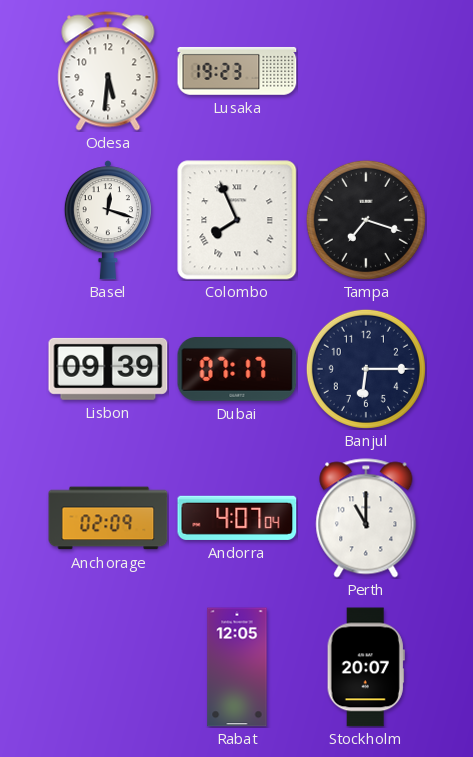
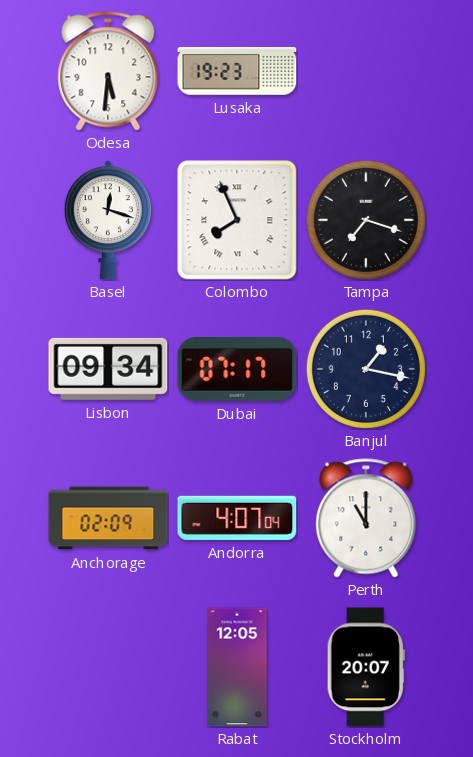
Lisbon: 09:39 -> 09:34
Banjul: 6:15 -> 1:17
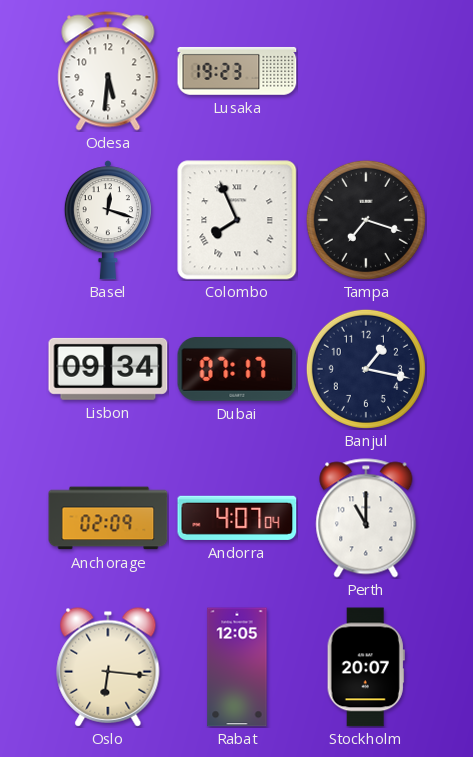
Oslo: none -> 6:16
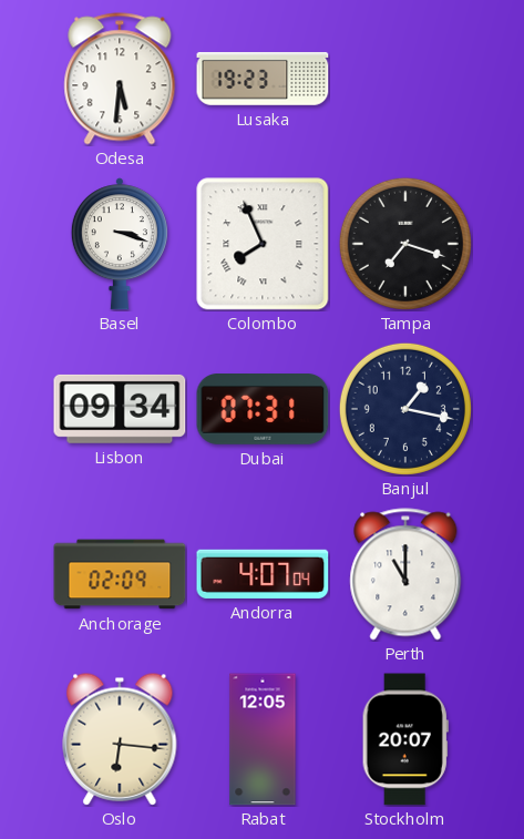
Basel: 12:18 -> 3:18
Dubai: 07:17 -> 07:31
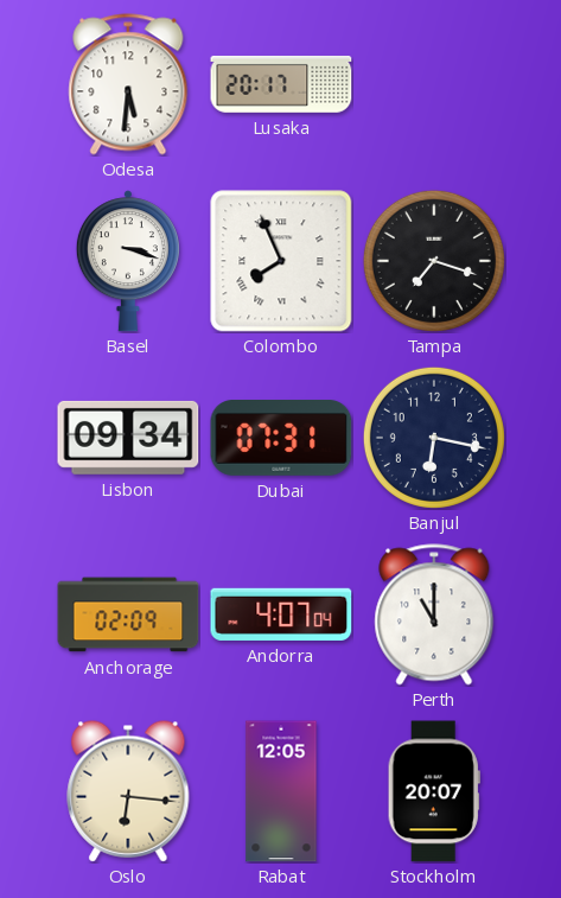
Lusaka: 19:23 -> 20:17
Banjul: 1:17 -> 6:17
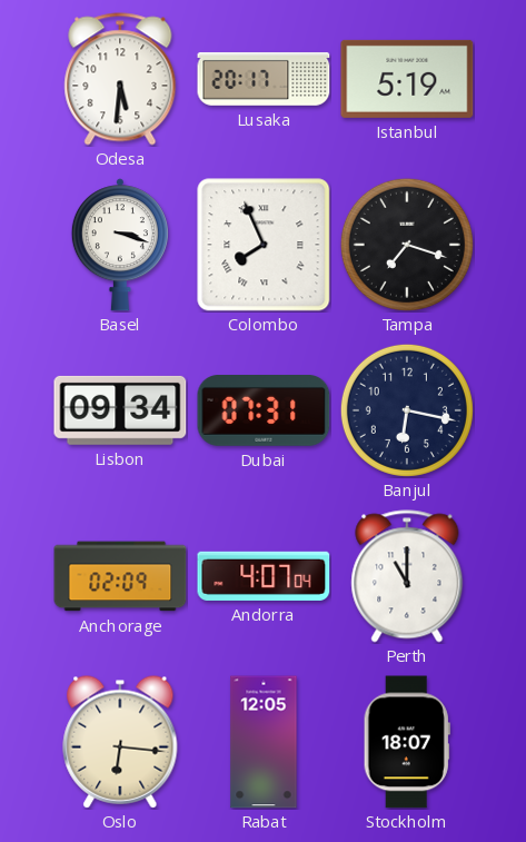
Istanbul: none -> 5:19
Stockholm: 20:07 -> 18:07
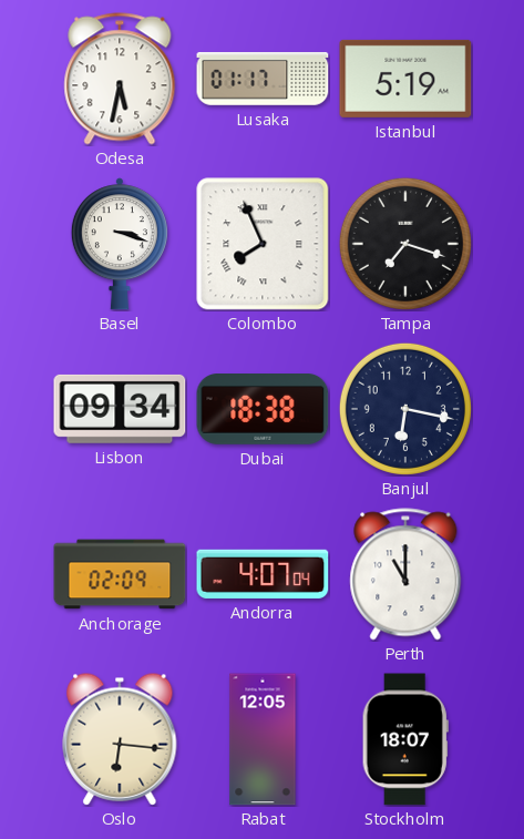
Odesa: 5:31 -> 5:32
Lusaka: 20:17 -> 01:17
Dubai: 07:31 -> 18:38
